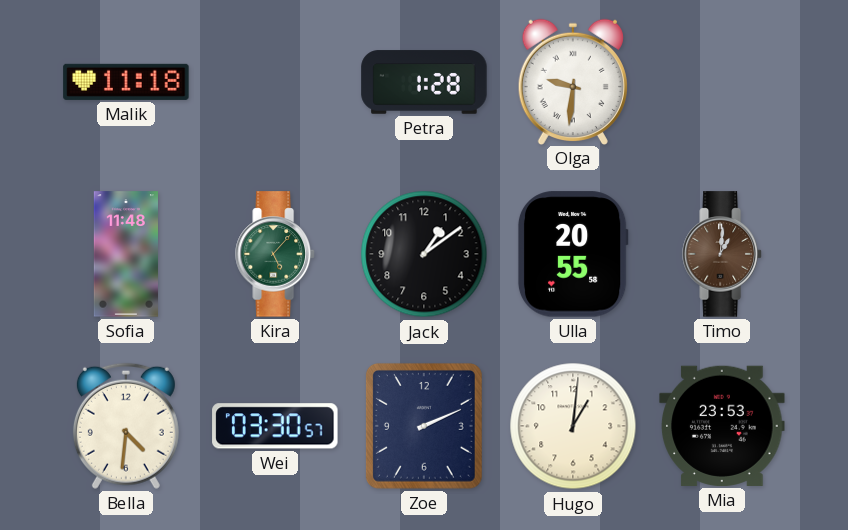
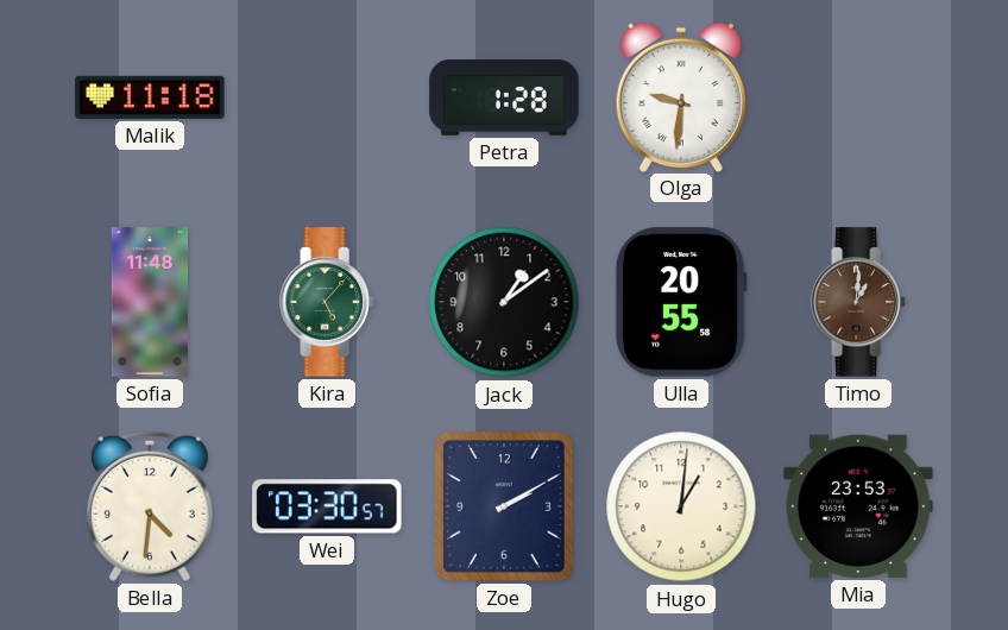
Zoe: 2:11 -> 2:10
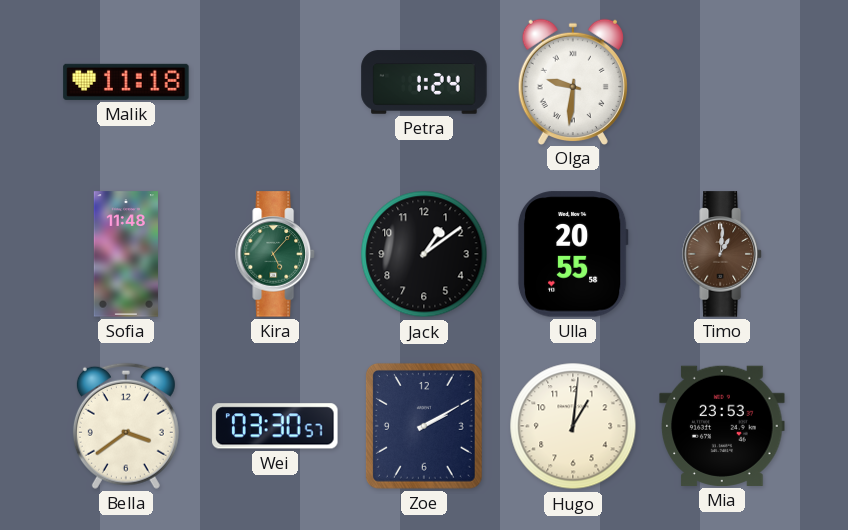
Petra: 1:28 -> 1:24
Bella: 4:31 -> 3:39
